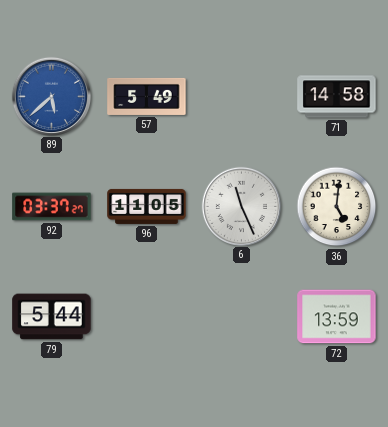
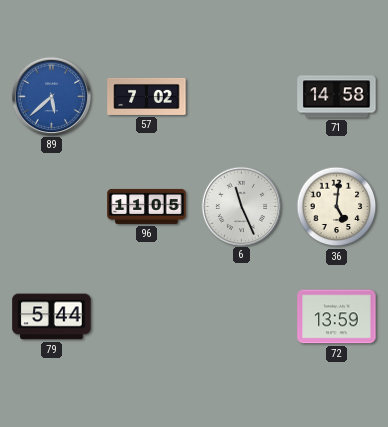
57: 5:49 -> 7:02
92: 03:37 -> none
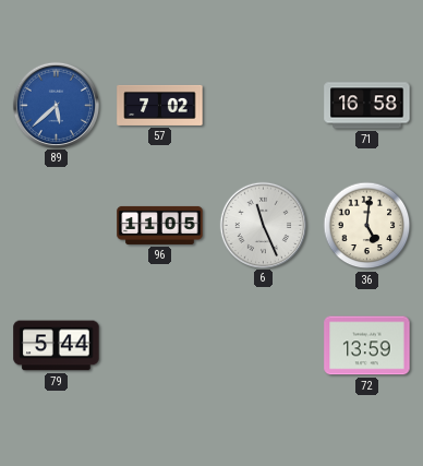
71: 14:58 -> 16:58
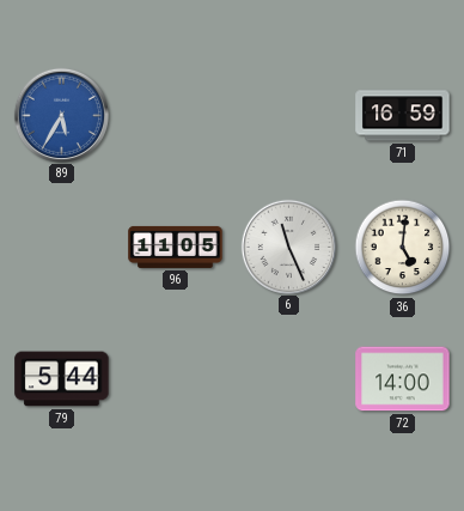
89: 5:38 -> 5:35
57: 7:02 -> none
71: 16:58 -> 16:59
72: 13:59 -> 14:00
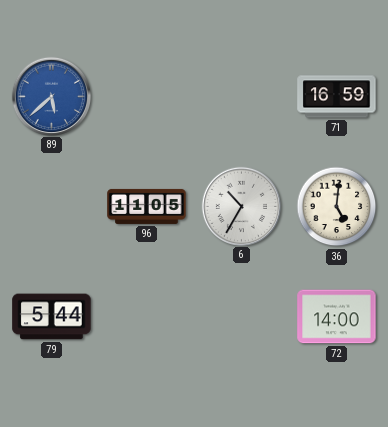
89: 5:35 -> 5:38
6: 11:26 -> 10:35
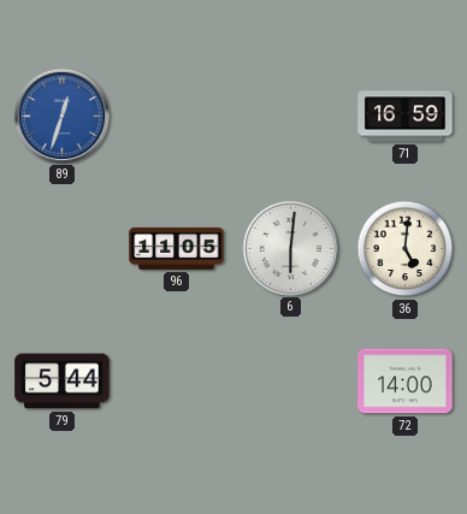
89: 5:38 -> 12:33
6: 10:35 -> 6:01
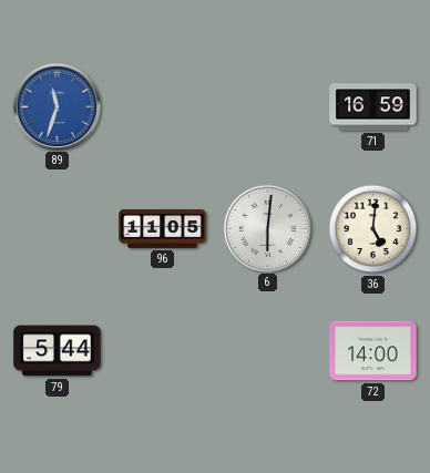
89: 12:33 -> 11:33
